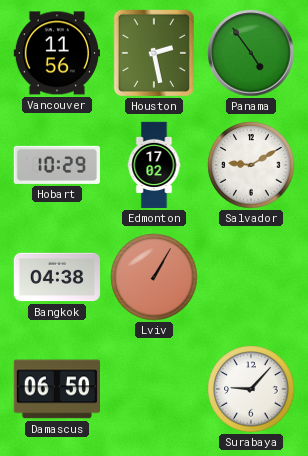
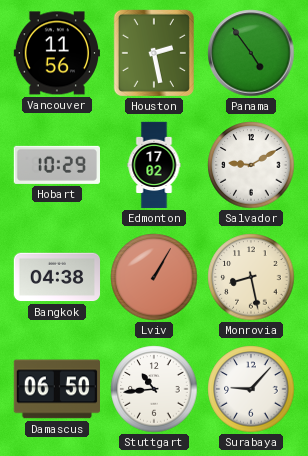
Monrovia: none -> 8:28
Stuttgart: none -> 10:44
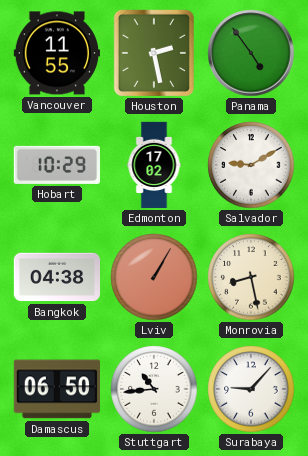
Vancouver: 11:56 -> 11:55
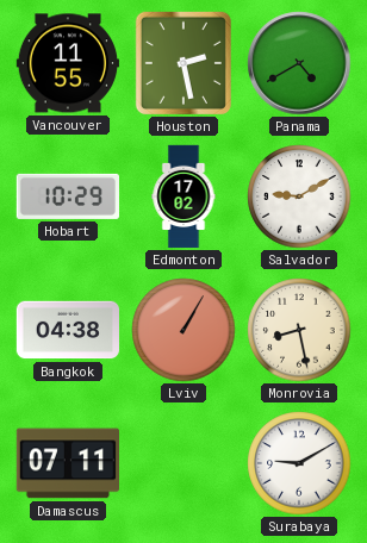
Panama: 4:54 -> 4:40
Damascus: 06:50 -> 07:11
Stuttgart: 10:44 -> none
Surabaya: 9:07 -> 9:10
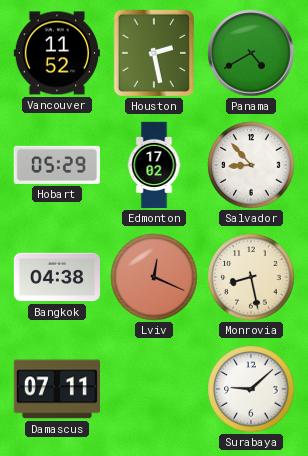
Vancouver: 11:55 -> 11:52
Hobart: 10:29 -> 05:29
Salvador: 9:10 -> 8:53
Lviv: 1:05 -> 12:19
Surabaya: 9:10 -> 9:08
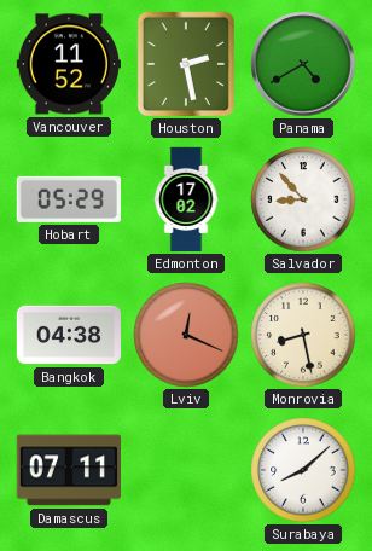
Surabaya: 9:08 -> 8:08
